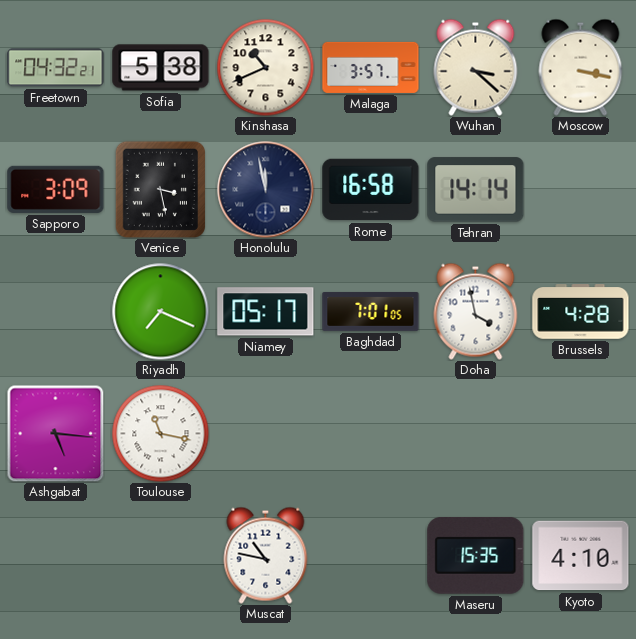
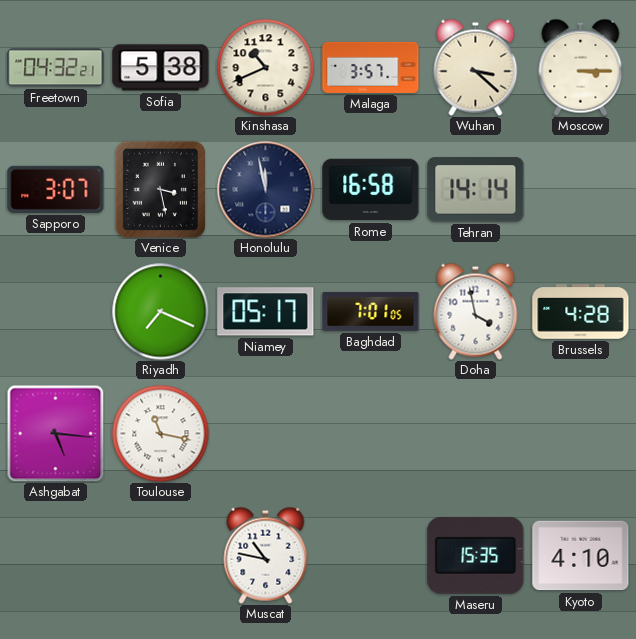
Moscow: 3:17 -> 3:15
Sapporo: 3:09 -> 3:07
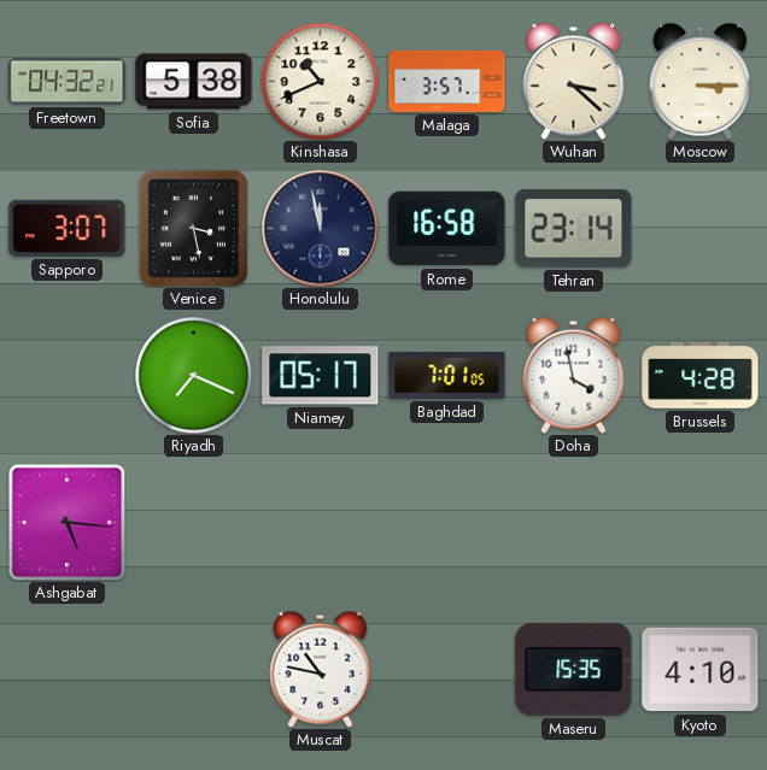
Tehran: 14:14 -> 23:14
Toulouse: 11:17 -> none
